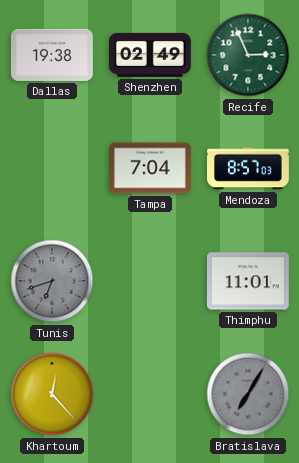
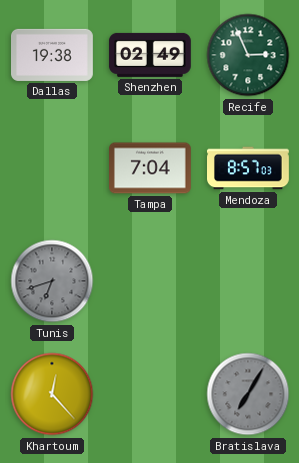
Thimphu: 11:01 -> none
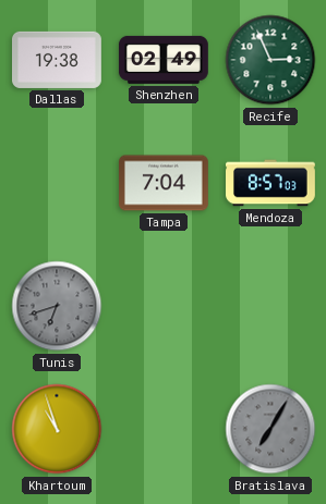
Khartoum: 12:23 -> 10:57
